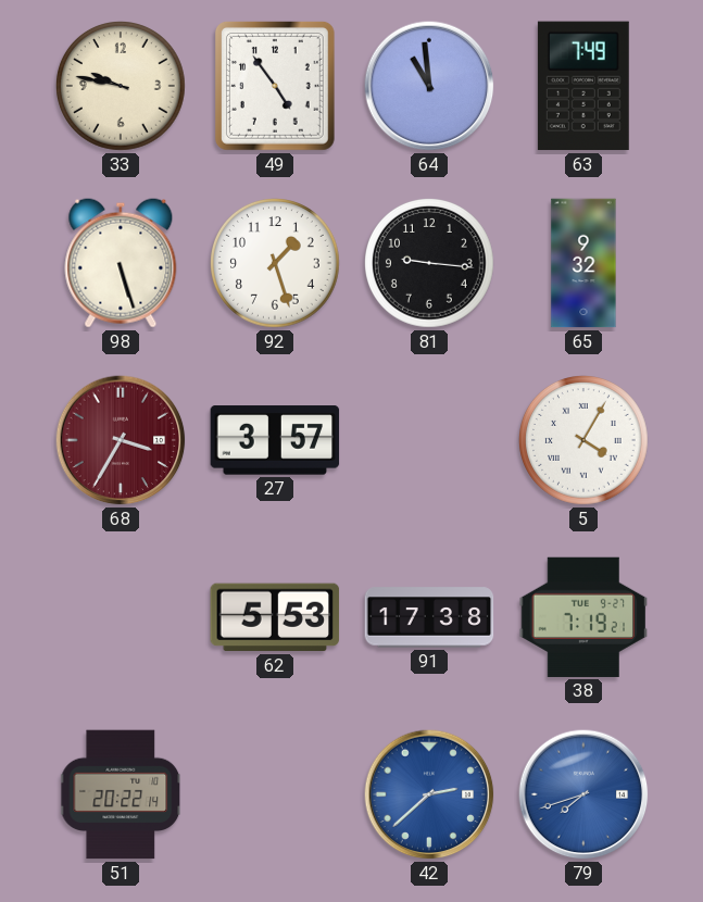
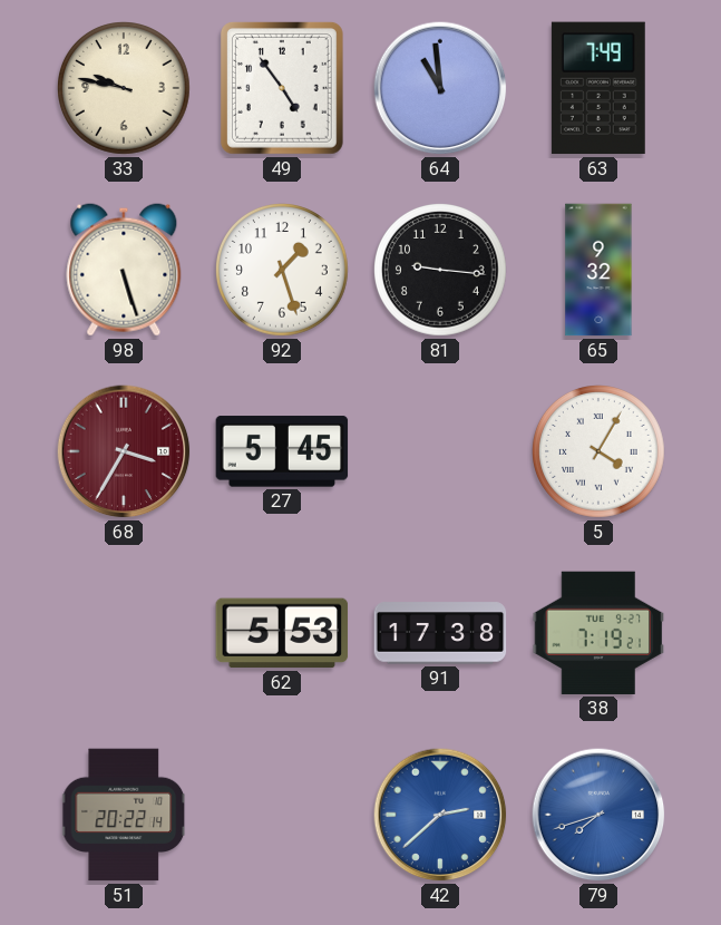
27: 3:57 -> 5:45
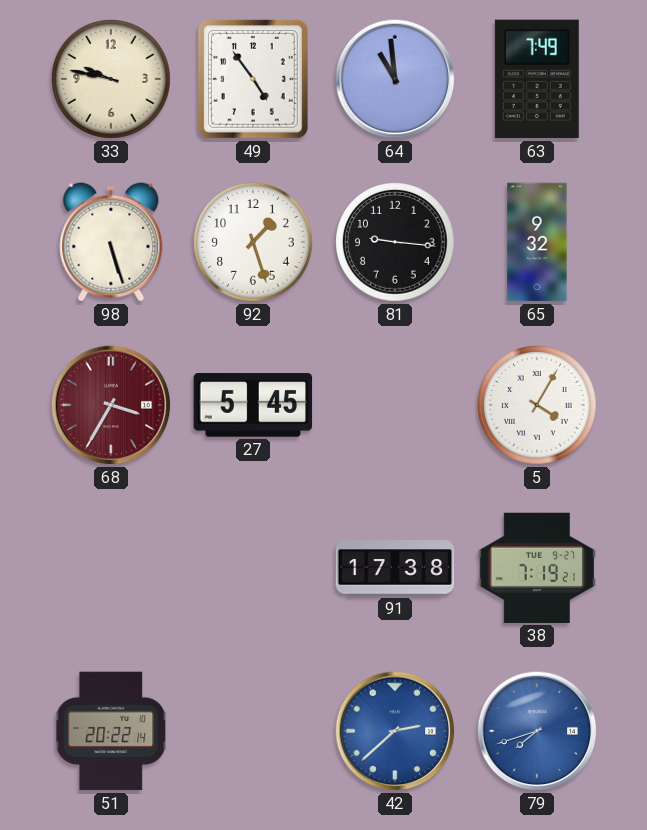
62: 5:53 -> none
